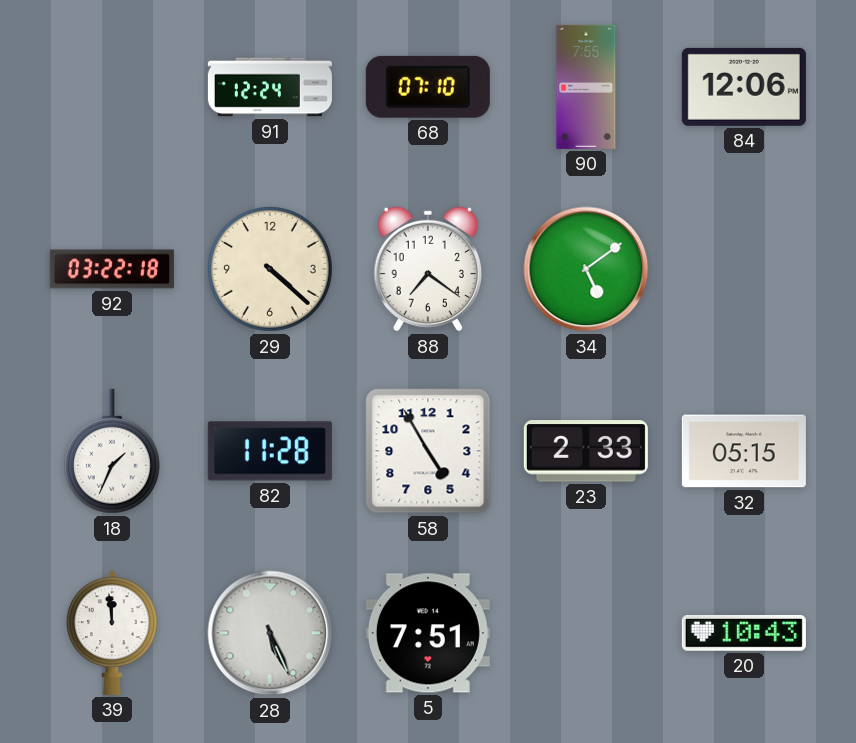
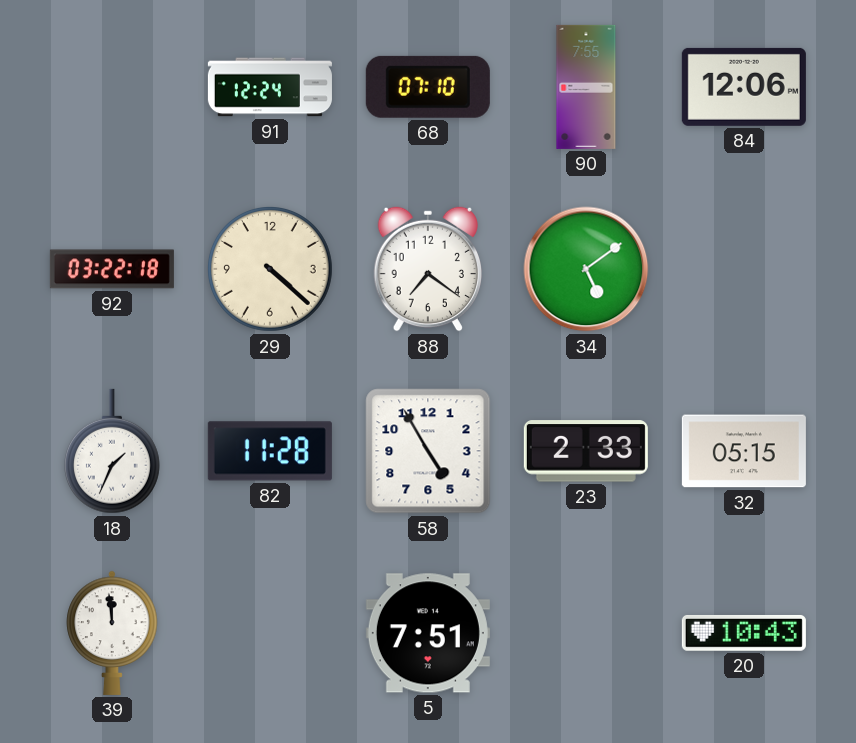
28: 5:26 -> none
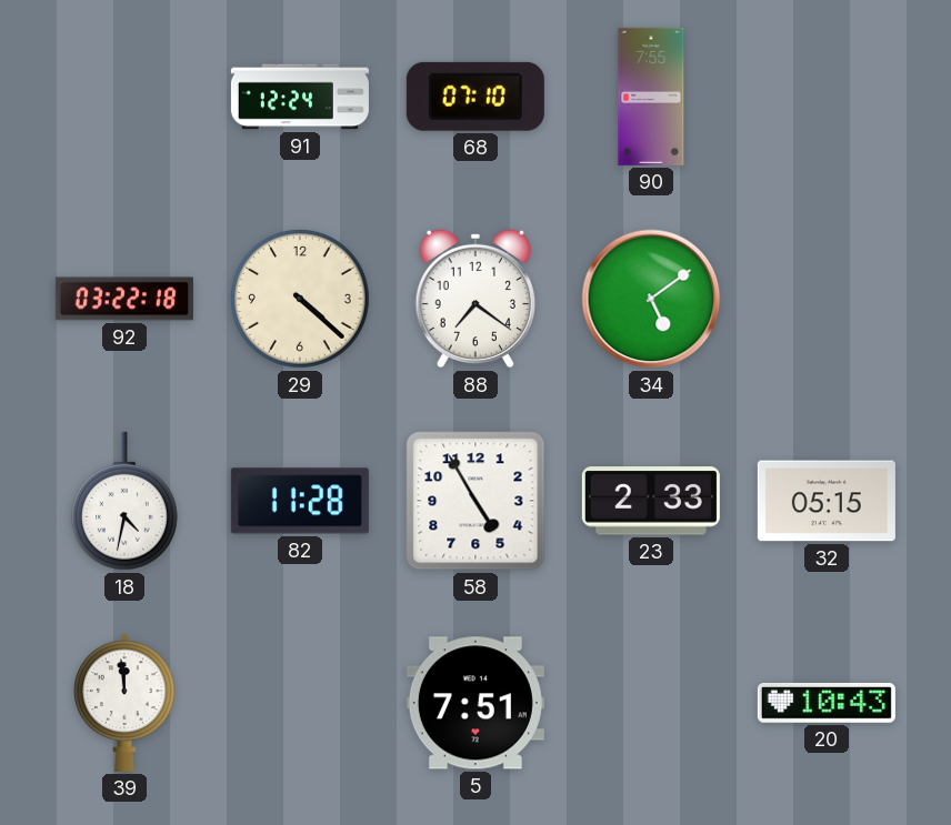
84: 12:06 -> none
18: 1:34 -> 4:32
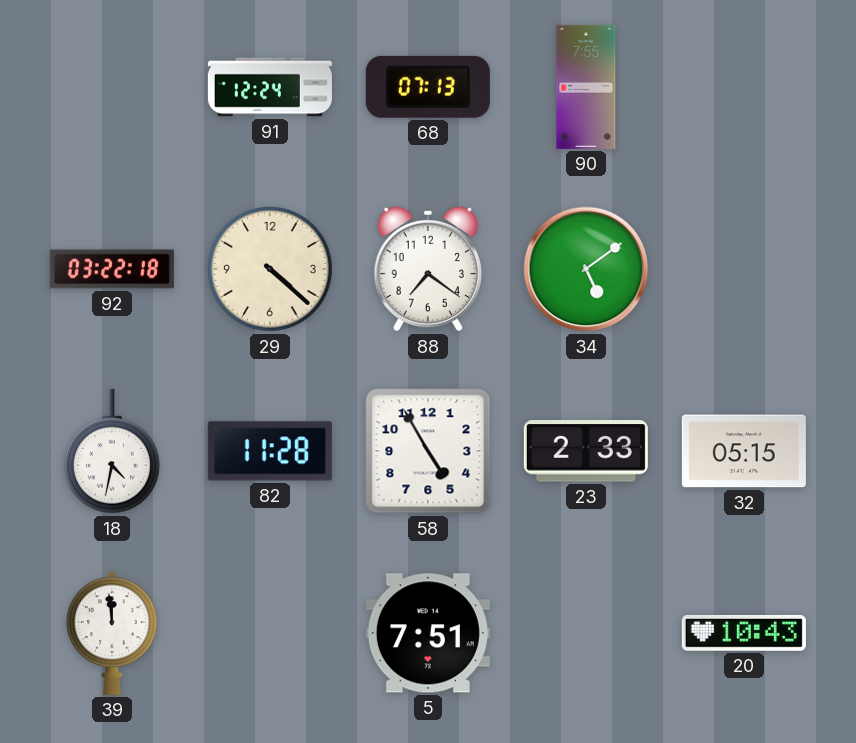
68: 07:10 -> 07:13
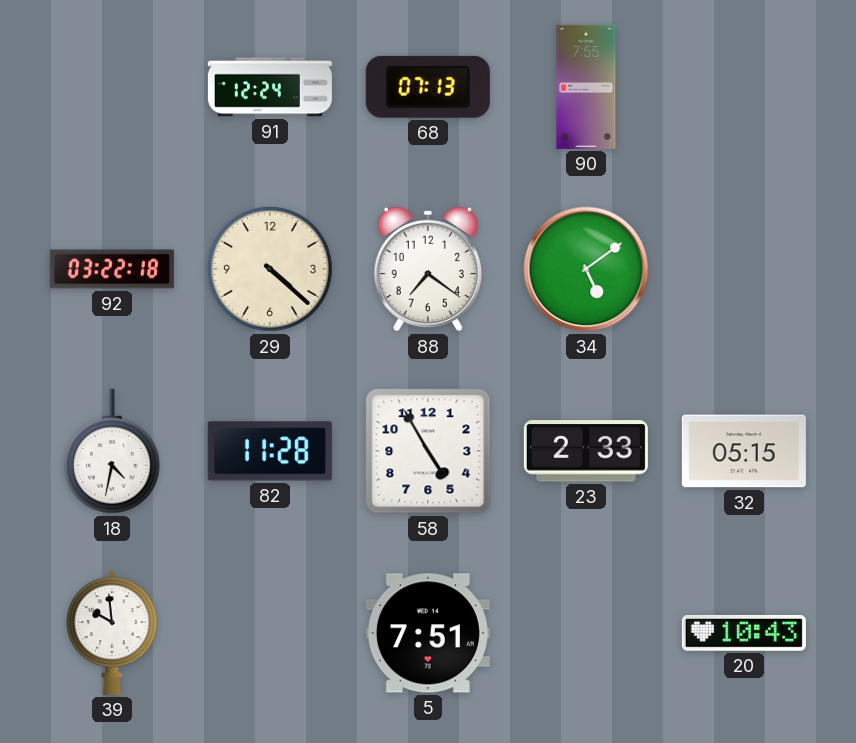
39: 11:59 -> 9:59
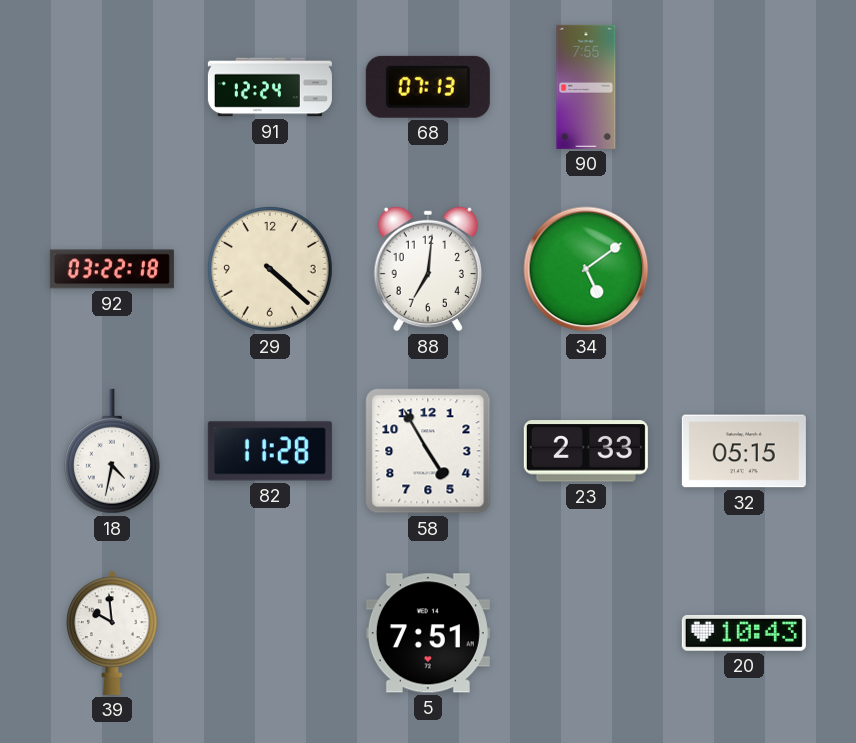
88: 7:21 -> 7:01
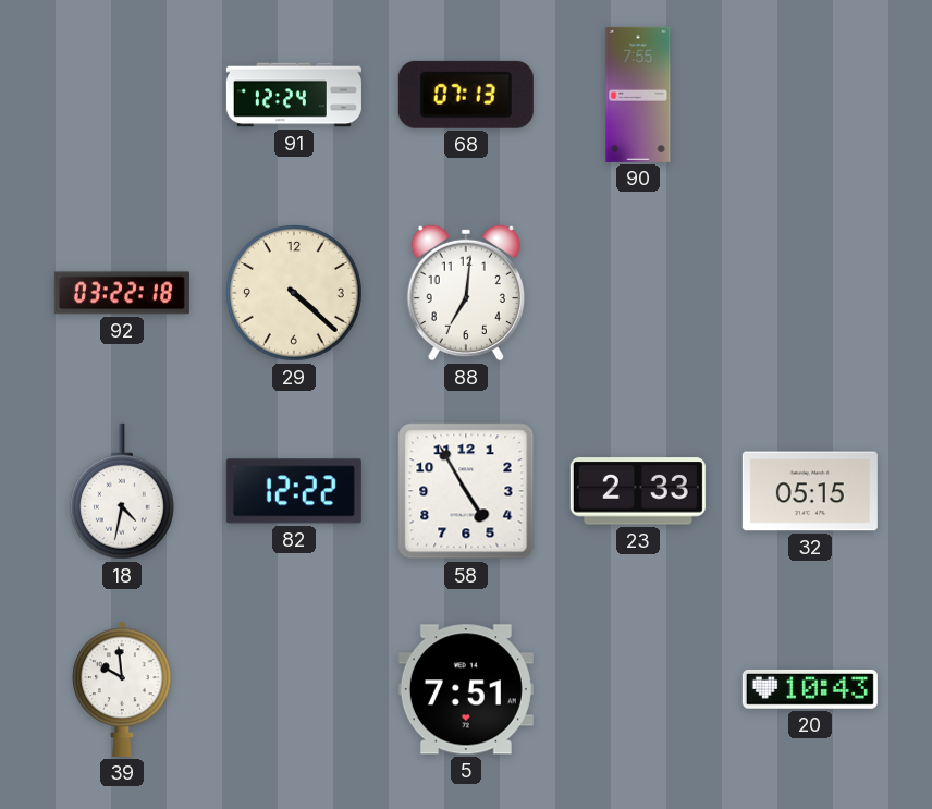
34: 5:09 -> none
82: 11:28 -> 12:22
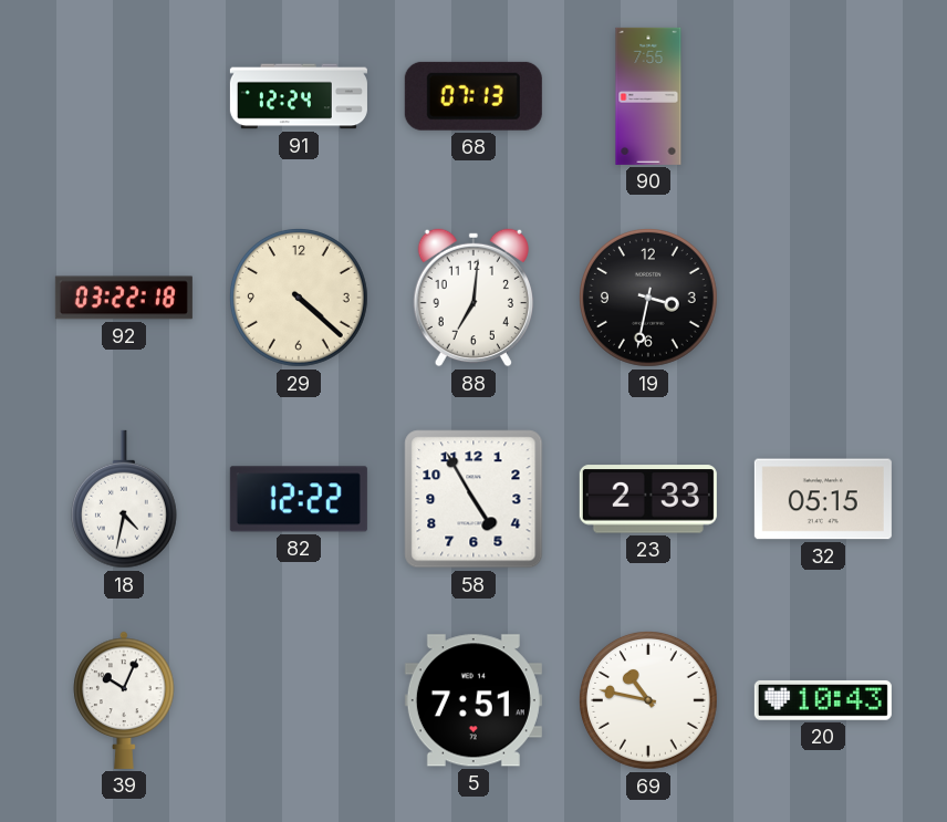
19: none -> 3:32
39: 9:59 -> 10:04
69: none -> 10:47
